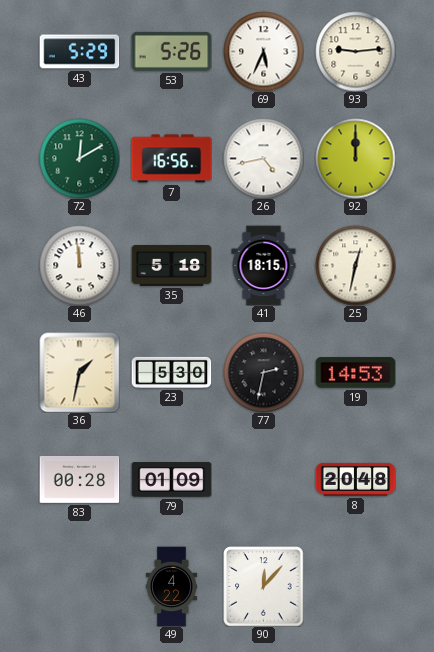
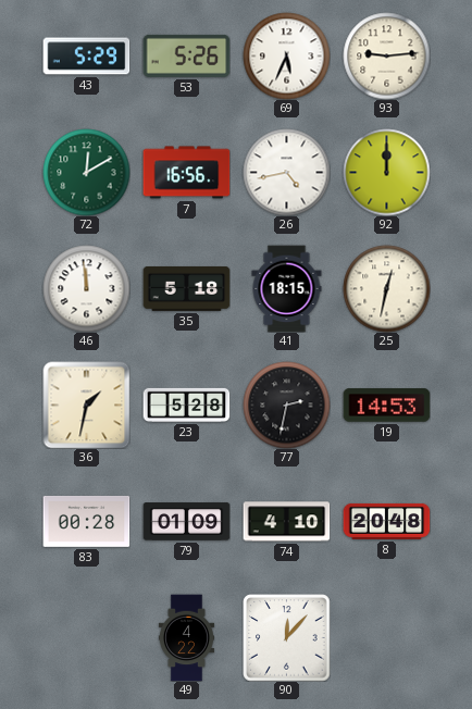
23: 5:30 -> 5:28
74: none -> 4:10
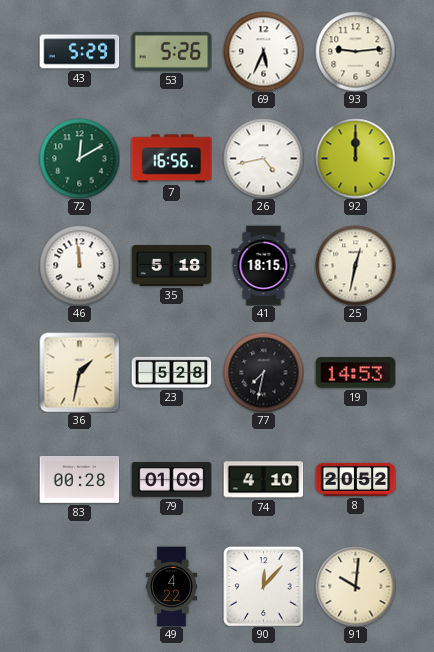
77: 2:32 -> 7:32
8: 20:48 -> 20:52
91: none -> 10:01
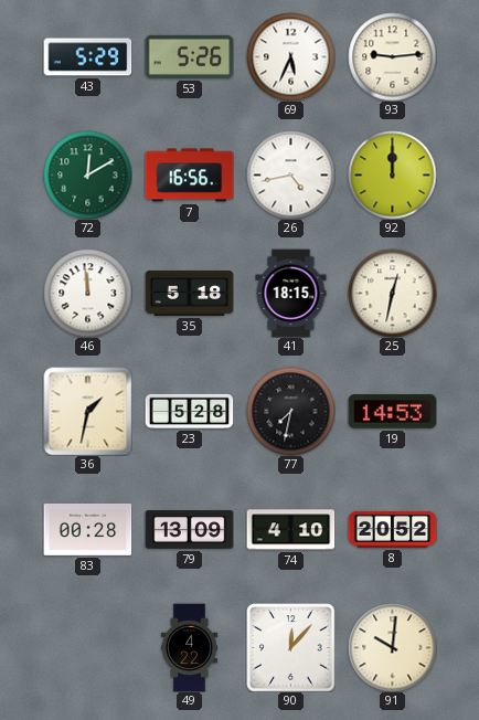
79: 01:09 -> 13:09
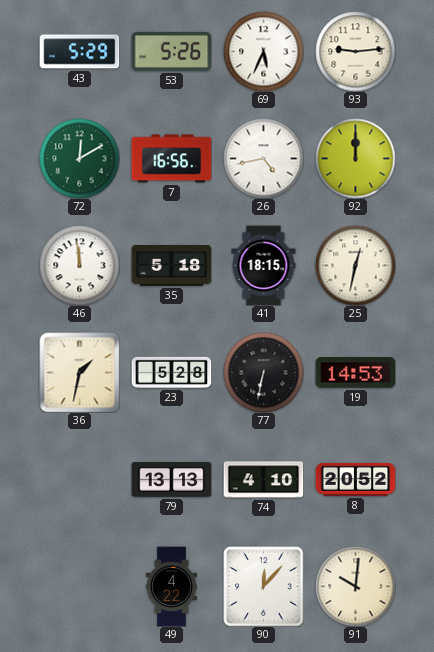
77: 7:32 -> 6:32
83: 00:28 -> none
79: 13:09 -> 13:13
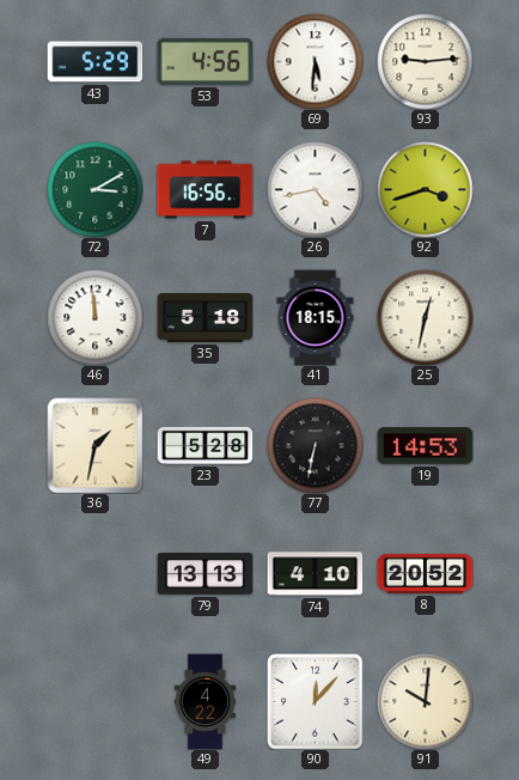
53: 5:26 -> 4:56
69: 5:34 -> 5:31
72: 12:10 -> 3:10
92: 12:00 -> 3:42
